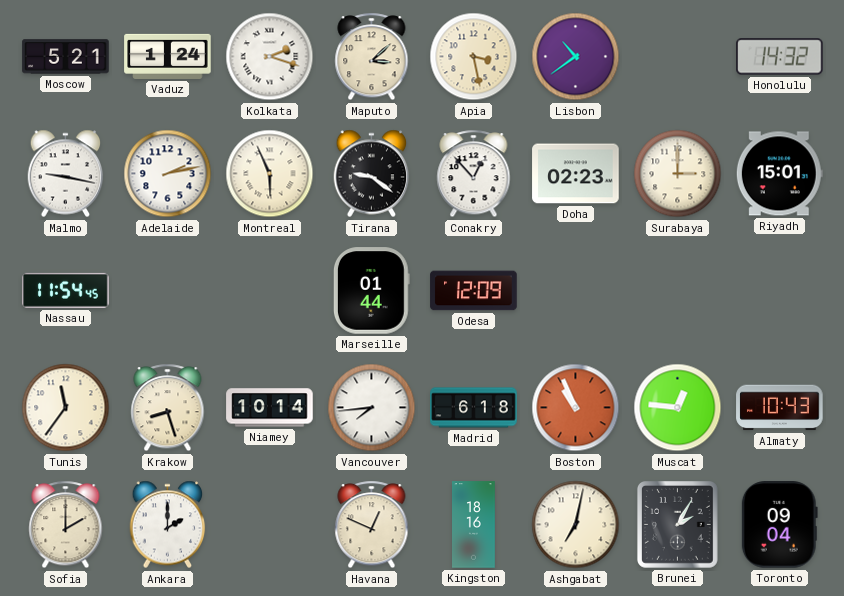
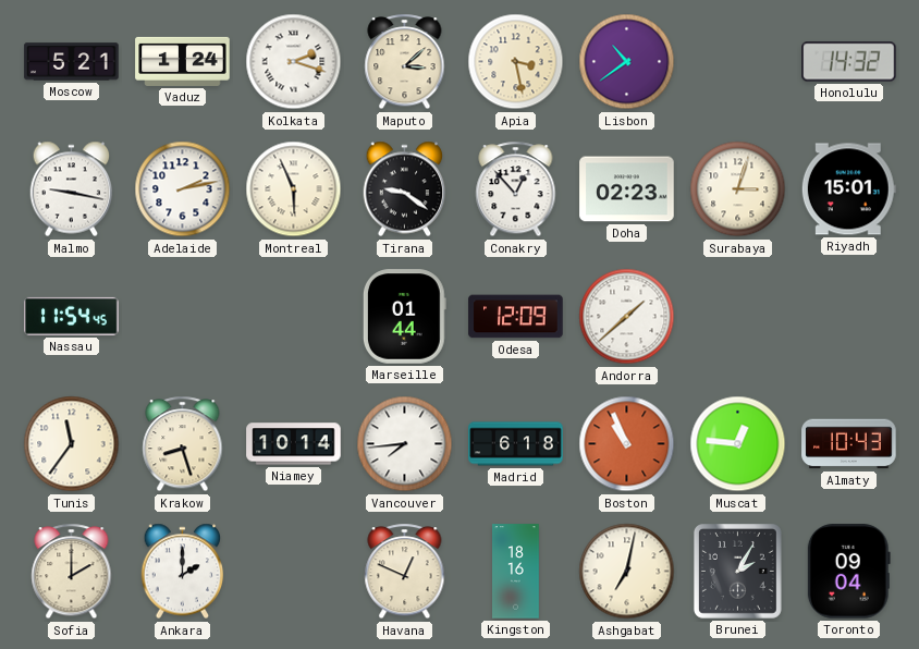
Surabaya: 3:00 -> 3:03
Andorra: none -> 1:38
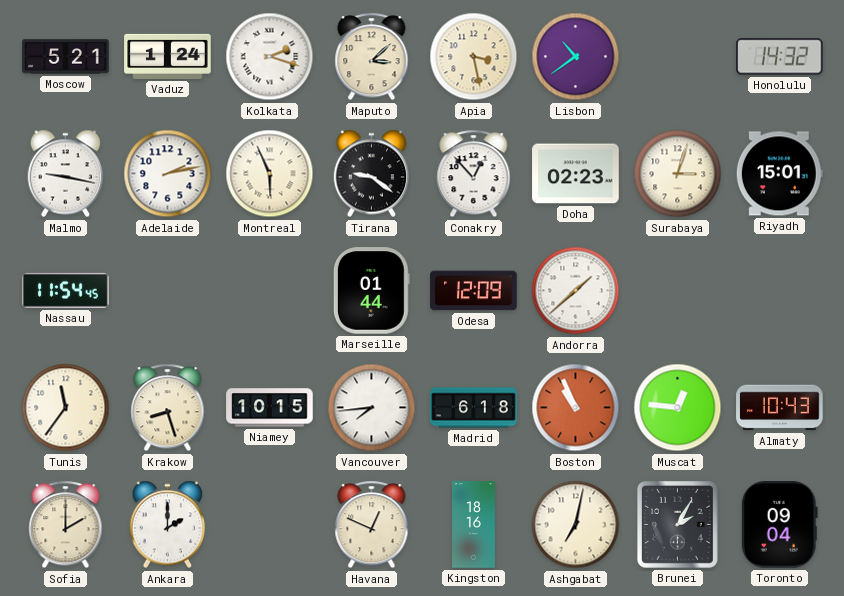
Niamey: 10:14 -> 10:15
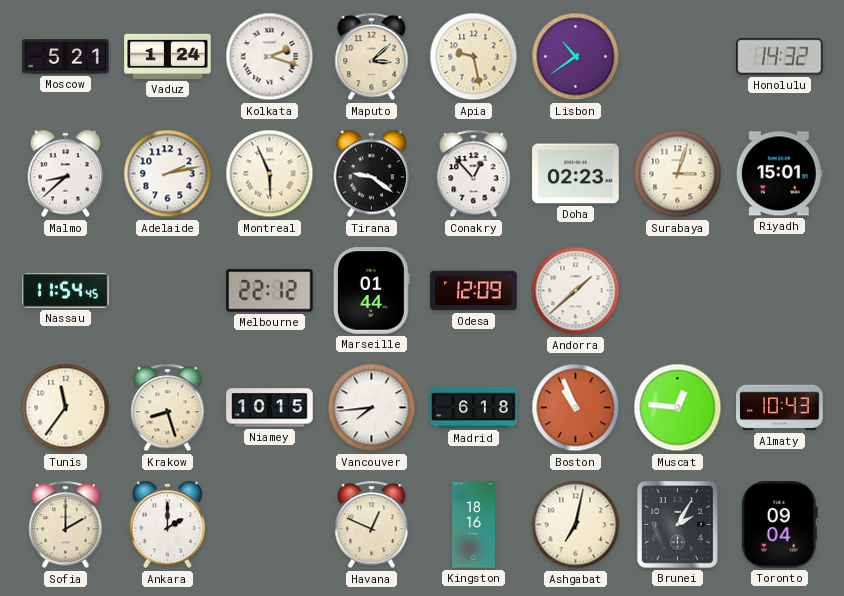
Apia: 3:28 -> 9:28
Malmo: 9:17 -> 8:38
Melbourne: none -> 22:12
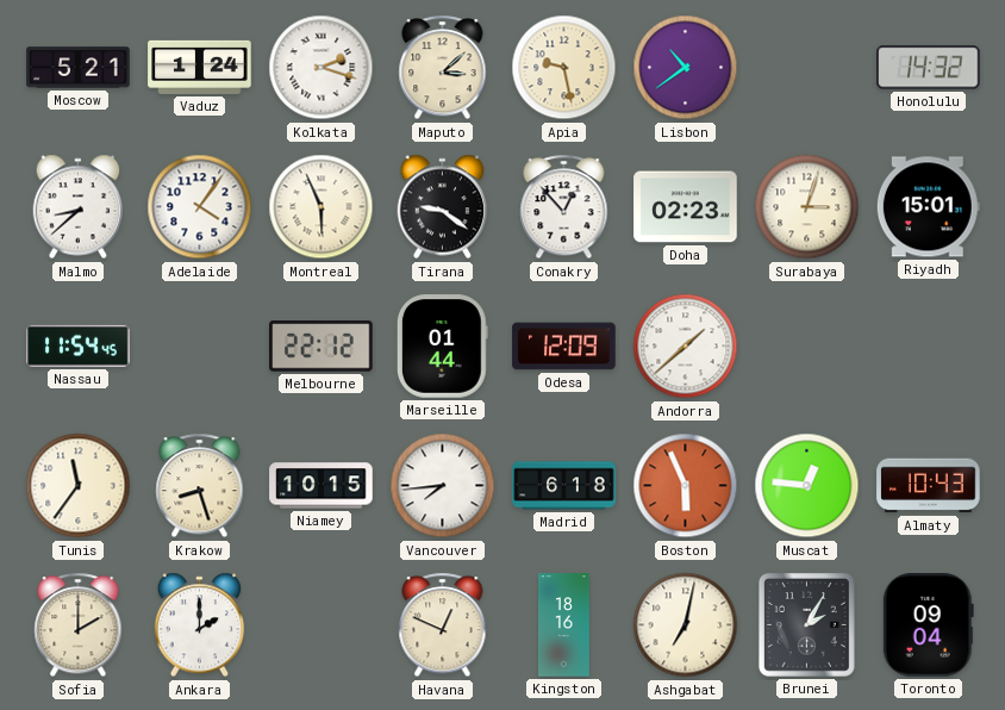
Adelaide: 2:13 -> 4:06
Boston: 10:56 -> 5:56
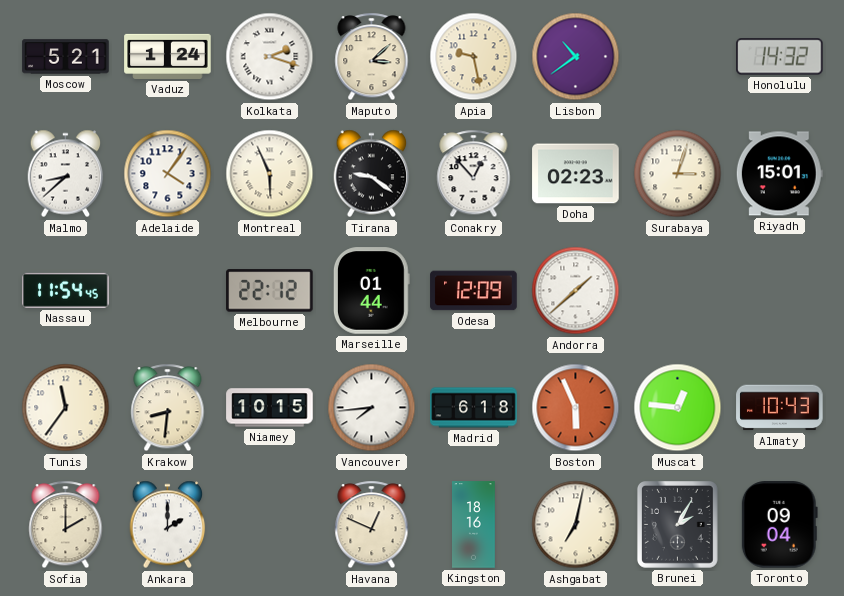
Krakow: 8:27 -> 8:31
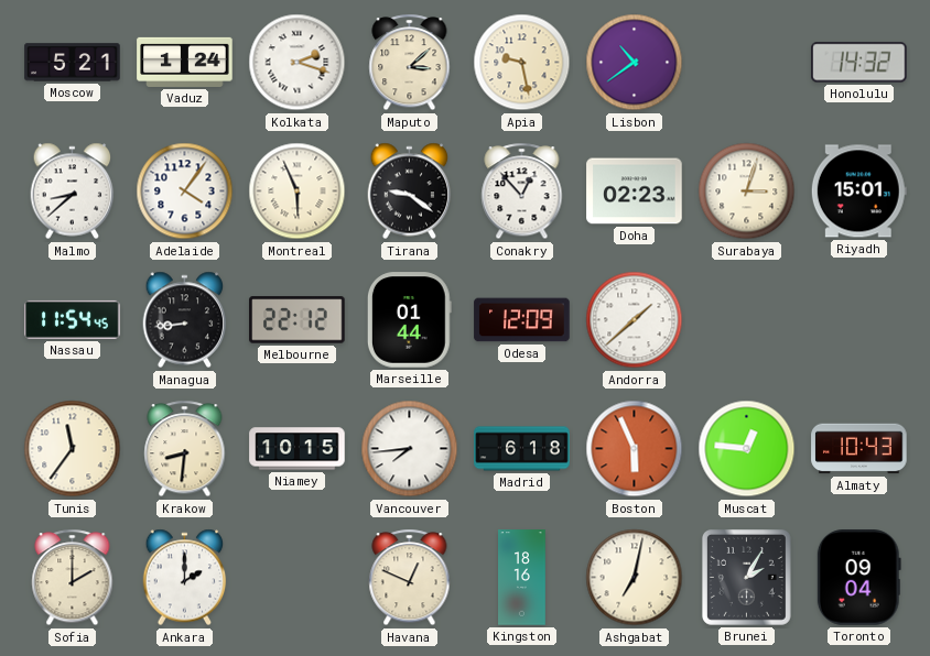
Managua: none -> 8:44
